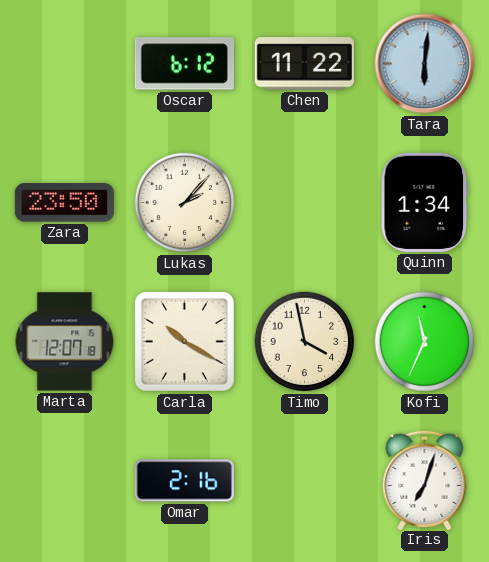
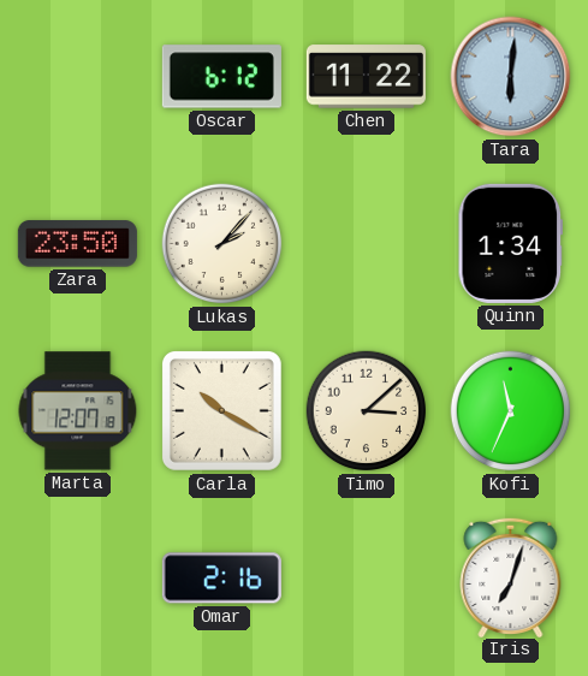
Timo: 3:58 -> 3:08
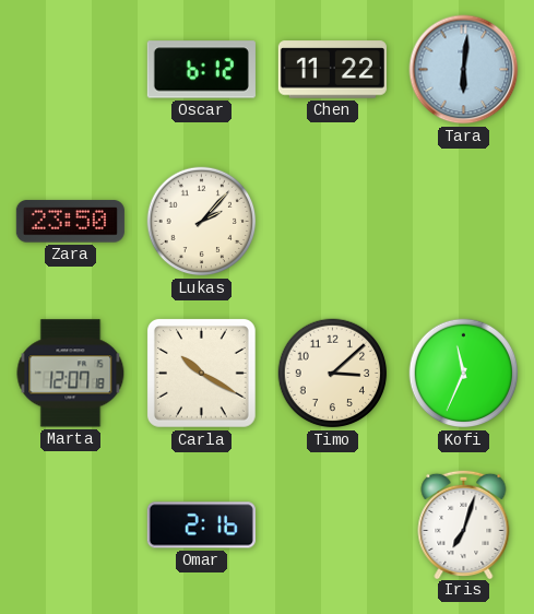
Quinn: 1:34 -> none
